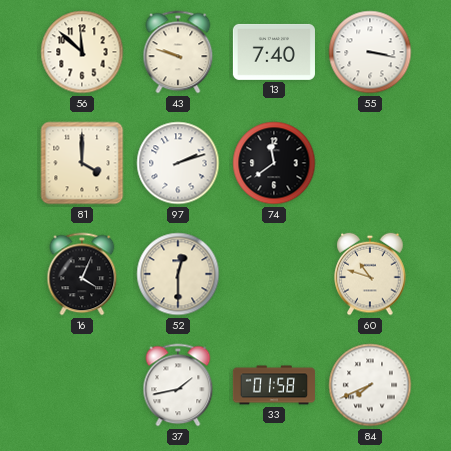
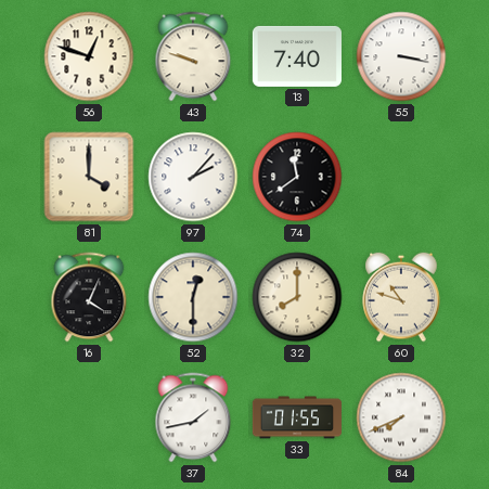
56: 11:52 -> 12:48
97: 2:12 -> 2:07
32: none -> 8:00
33: 01:58 -> 01:55
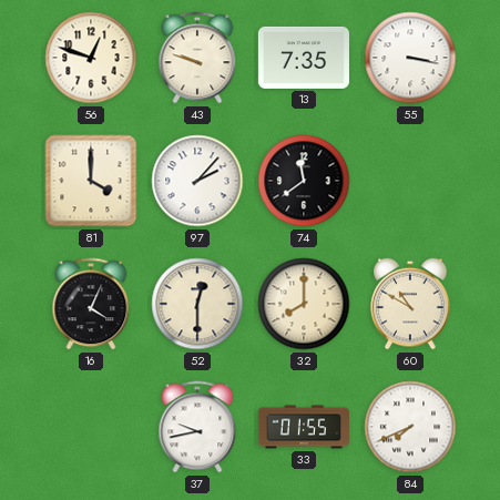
13: 7:40 -> 7:35
60: 10:48 -> 10:50
37: 1:43 -> 9:43
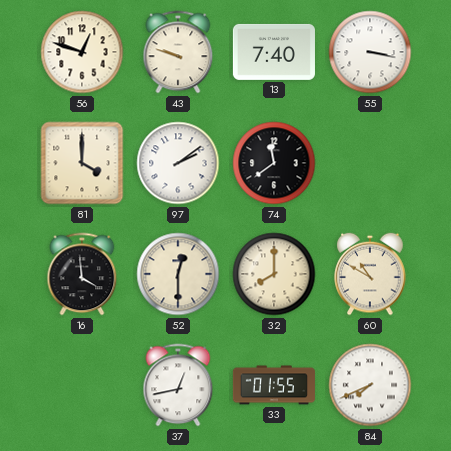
13: 7:35 -> 7:40
97: 2:07 -> 2:09
16: 4:04 -> 3:59
37: 9:43 -> 12:43
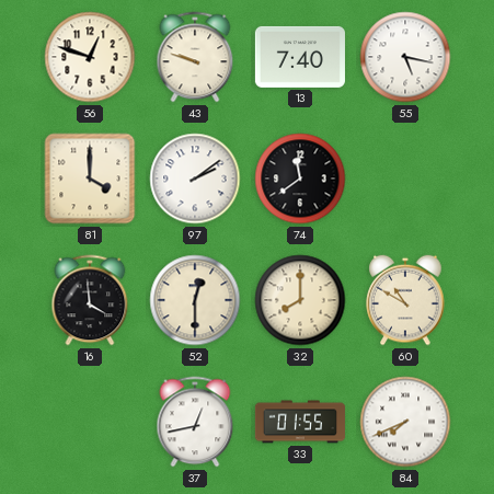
55: 3:17 -> 5:17
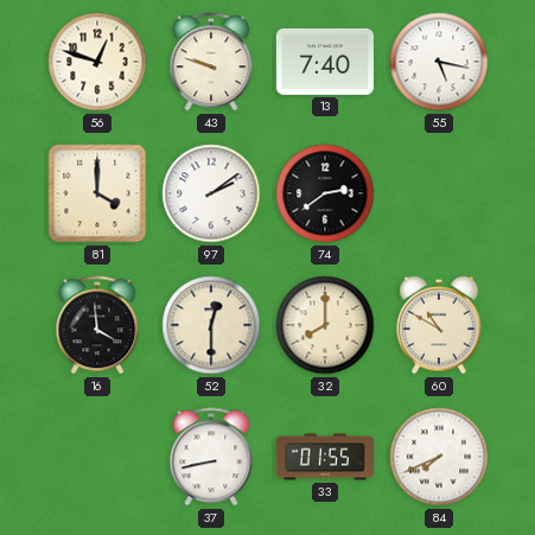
74: 11:39 -> 2:39
37: 12:43 -> 8:43
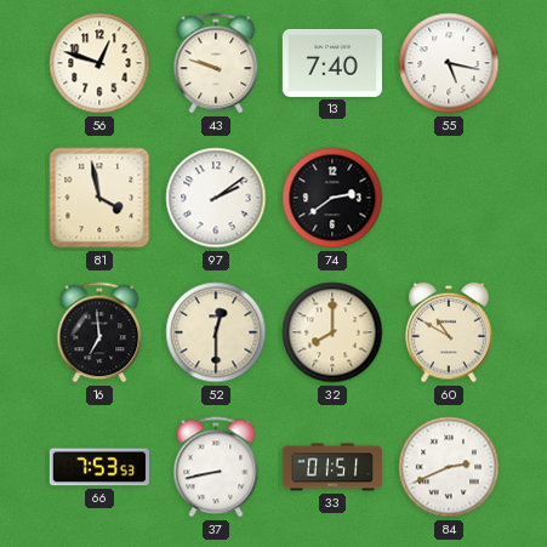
81: 4:00 -> 3:58
16: 3:59 -> 6:59
66: none -> 7:53
33: 01:55 -> 01:51
84: 7:41 -> 2:41
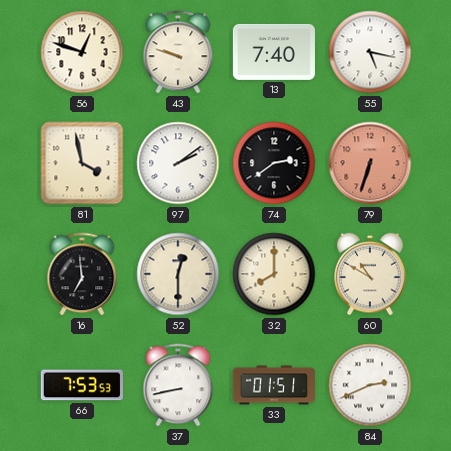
79: none -> 6:33
